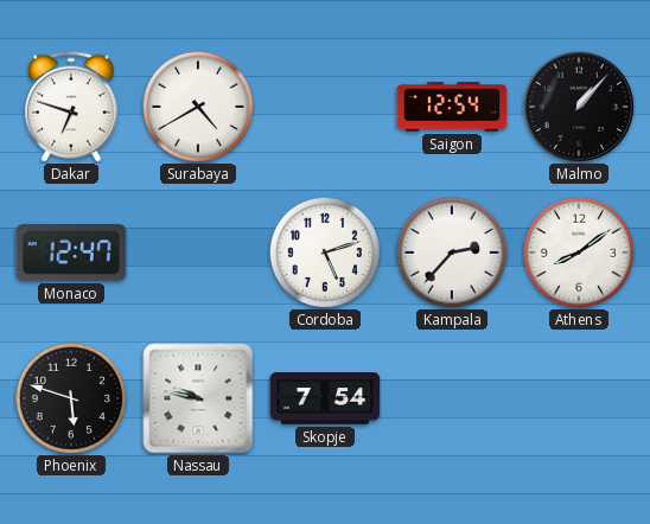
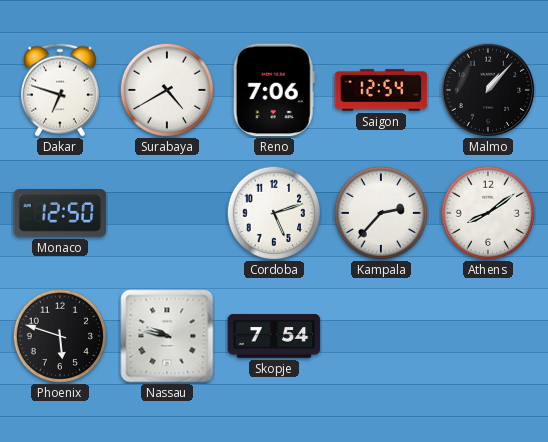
Reno: none -> 7:06
Monaco: 12:47 -> 12:50
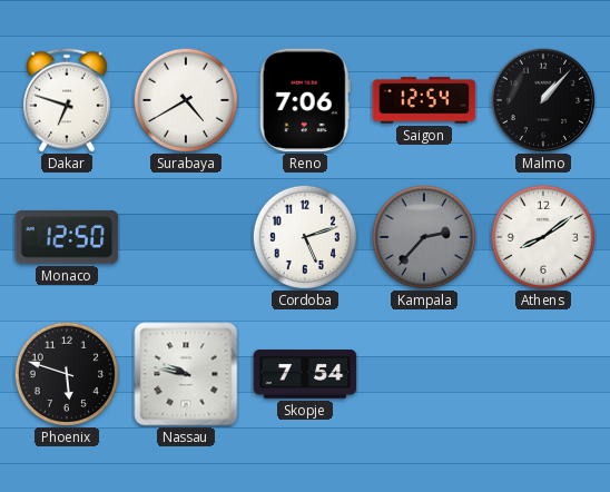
Kampala dial: white -> grey
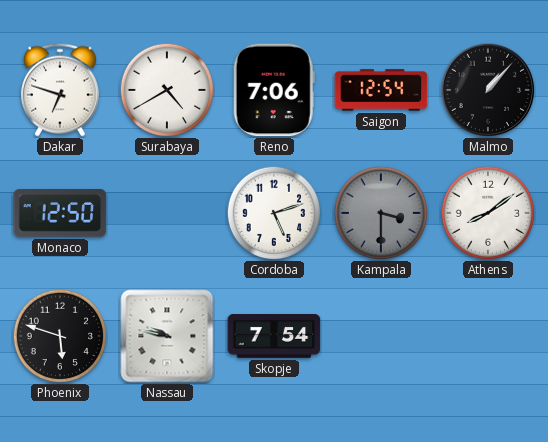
Kampala: 2:37 -> 3:30
